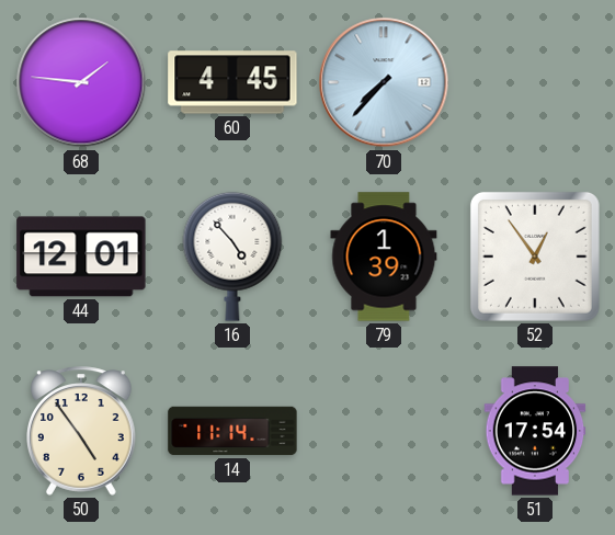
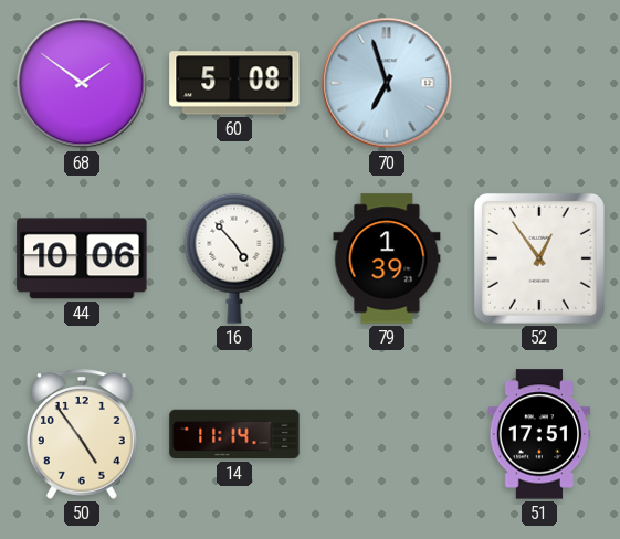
68: 1:46 -> 1:51
60: 4:45 -> 5:08
70: 7:37 -> 6:57
44: 12:01 -> 10:06
51: 17:54 -> 17:51
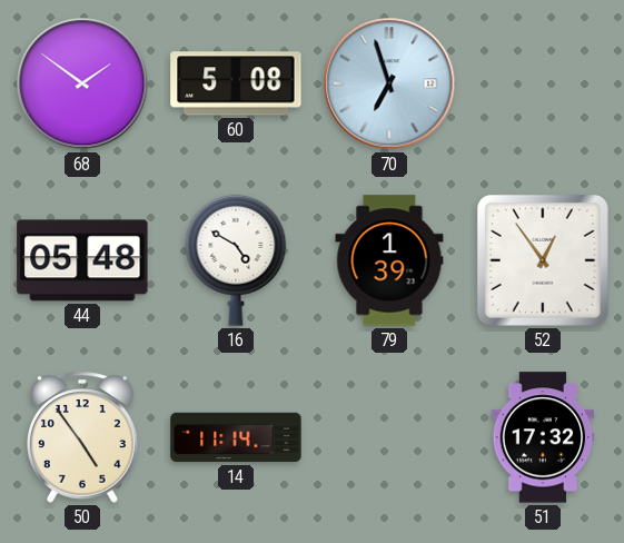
44: 10:06 -> 05:48
16: 4:53 -> 4:50
51: 17:51 -> 17:32
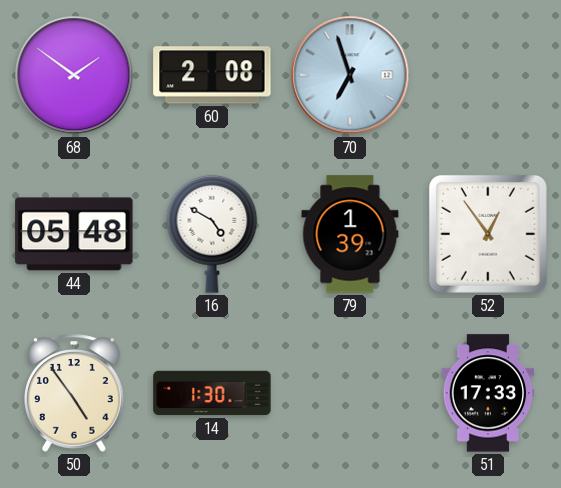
60: 5:08 -> 2:08
14: 11:14 -> 1:30
51: 17:32 -> 17:33
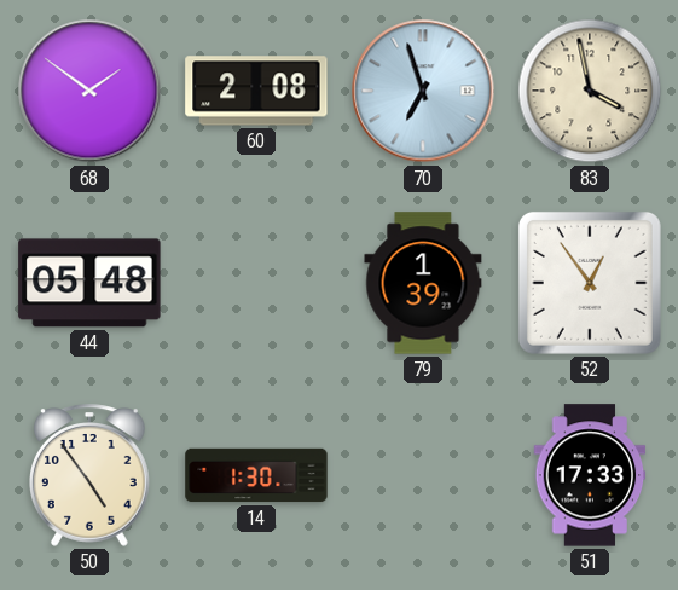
83: none -> 3:58
16: 4:50 -> none
